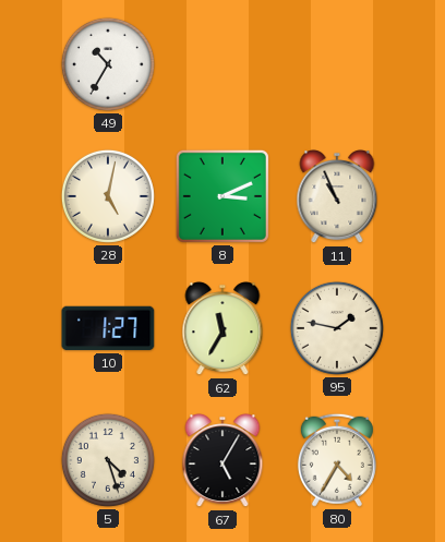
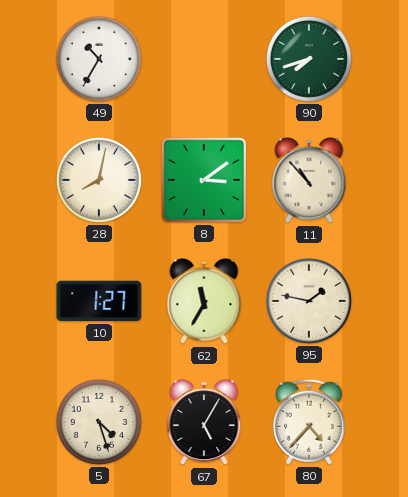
90: none -> 7:42
28: 5:02 -> 8:02
8: 3:11 -> 3:09
11: 10:56 -> 10:53
80: 4:35 -> 4:37
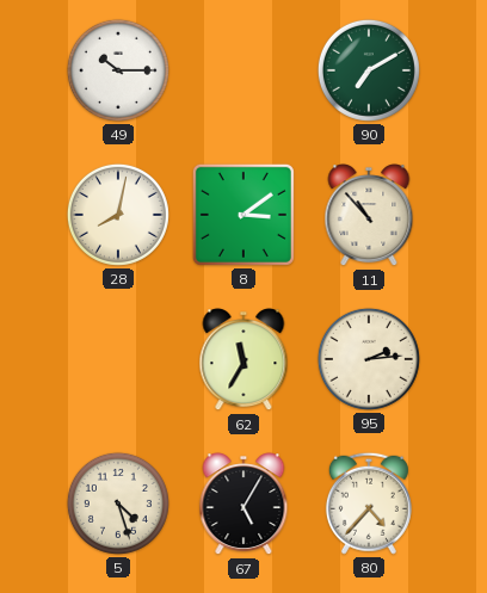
49: 10:35 -> 10:15
90: 7:42 -> 7:10
10: 1:27 -> none
95: 1:47 -> 2:14
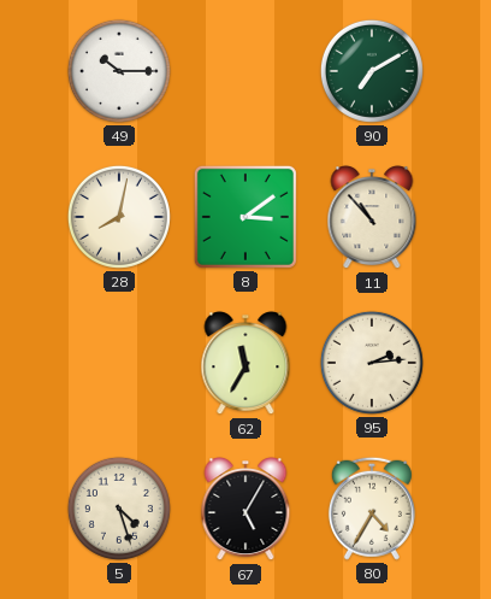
80: 4:37 -> 4:35
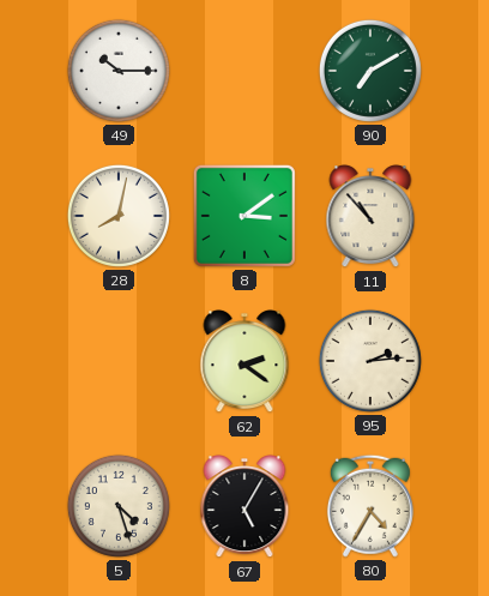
62: 11:35 -> 2:21
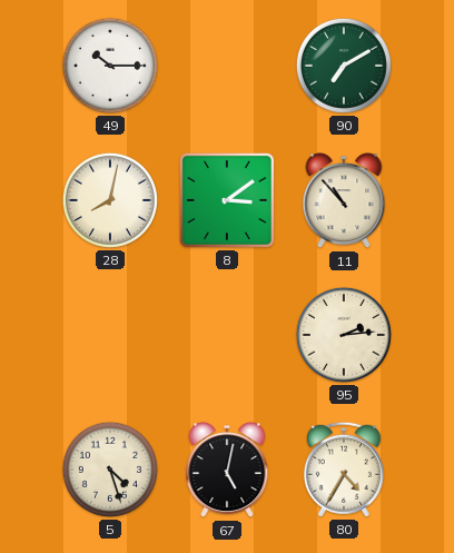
62: 2:21 -> none
67: 5:05 -> 5:02
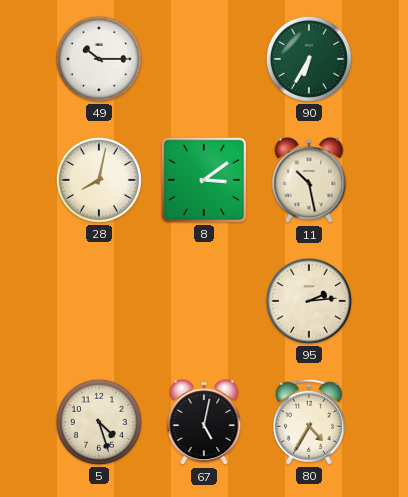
90: 7:10 -> 6:35
11: 10:53 -> 10:28
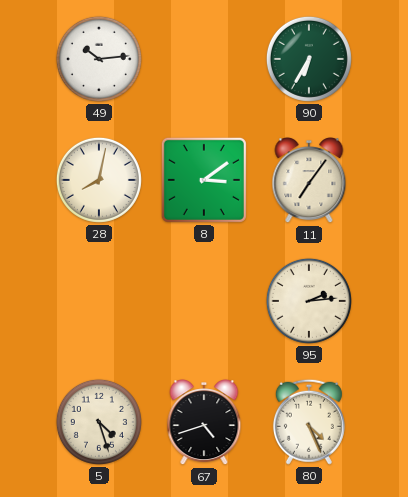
49: 10:15 -> 10:14
11: 10:28 -> 7:06
67: 5:02 -> 4:42
80: 4:35 -> 4:26
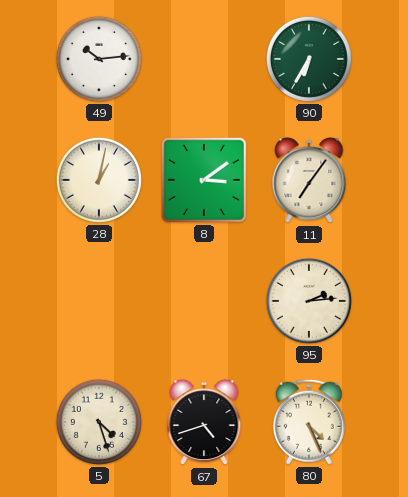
28: 8:02 -> 1:02
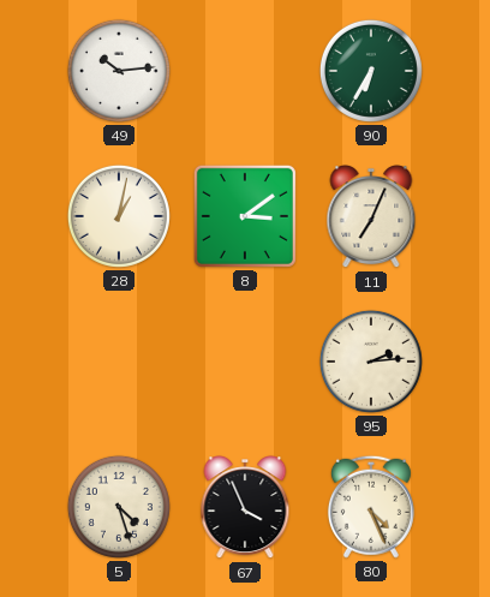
11: 7:06 -> 7:04
67: 4:42 -> 3:56
